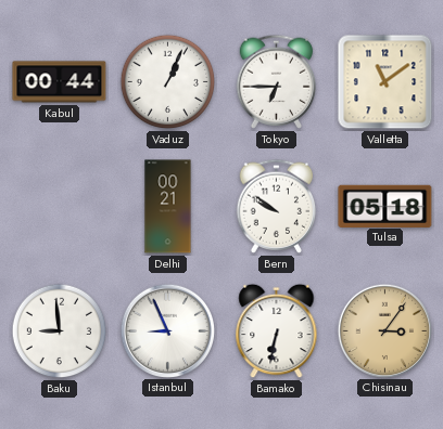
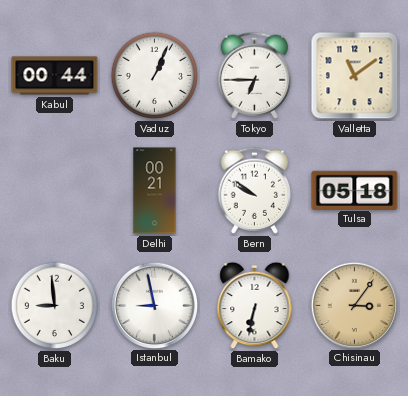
Istanbul: 8:56 -> 8:58
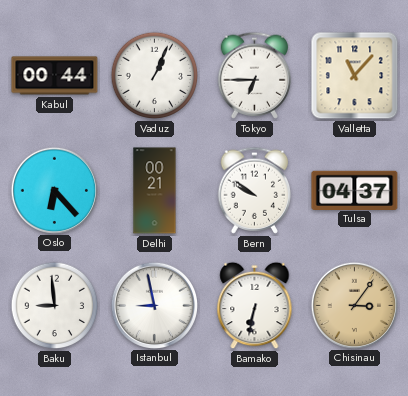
Valletta: 11:09 -> 11:07
Oslo: none -> 6:23
Tulsa: 05:18 -> 04:37
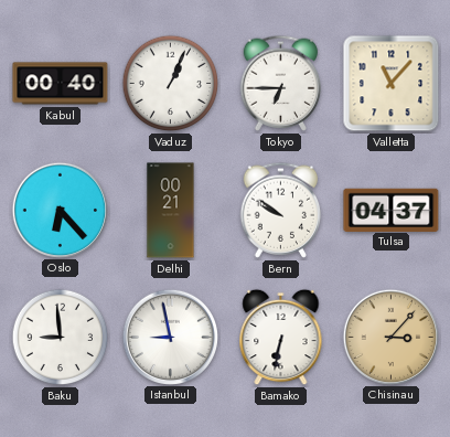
Kabul: 00:44 -> 00:40
Chisinau: 3:06 -> 3:07
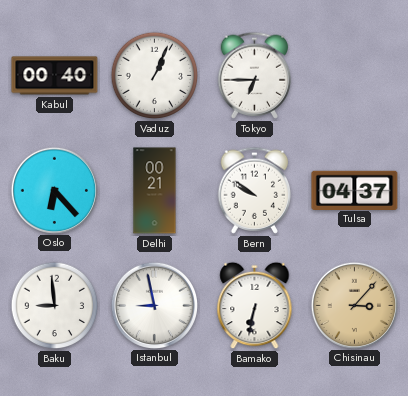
Valletta: 11:07 -> none
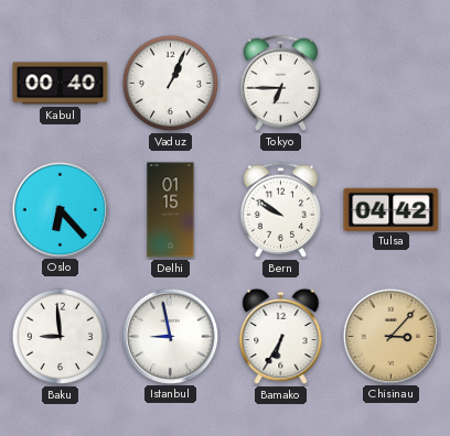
Delhi: 00:21 -> 01:15
Tulsa: 04:37 -> 04:42
Bamako: 6:32 -> 6:35
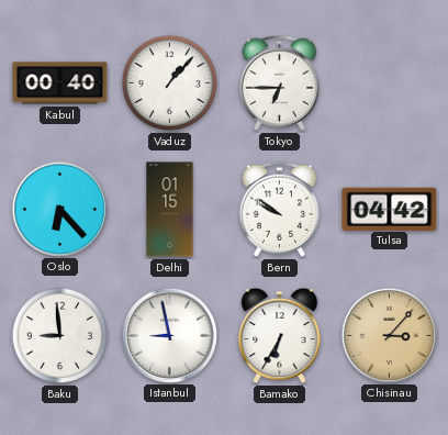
Vaduz: 1:04 -> 1:07
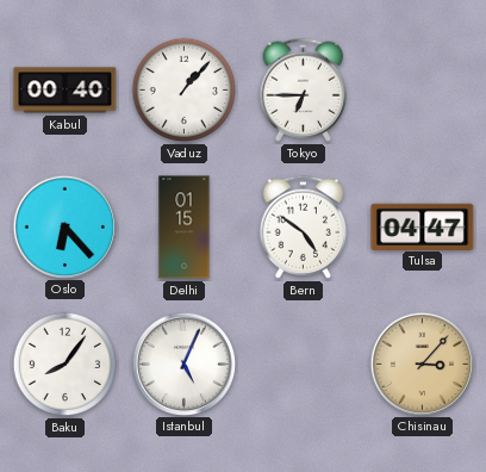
Bern: 9:51 -> 4:51
Tulsa: 04:42 -> 04:47
Baku: 8:59 -> 8:06
Istanbul: 8:58 -> 5:04
Bamako: 6:35 -> none
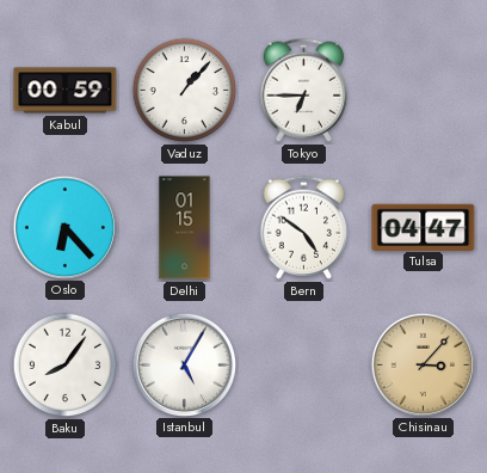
Kabul: 00:40 -> 00:59
Istanbul: 5:04 -> 5:05
